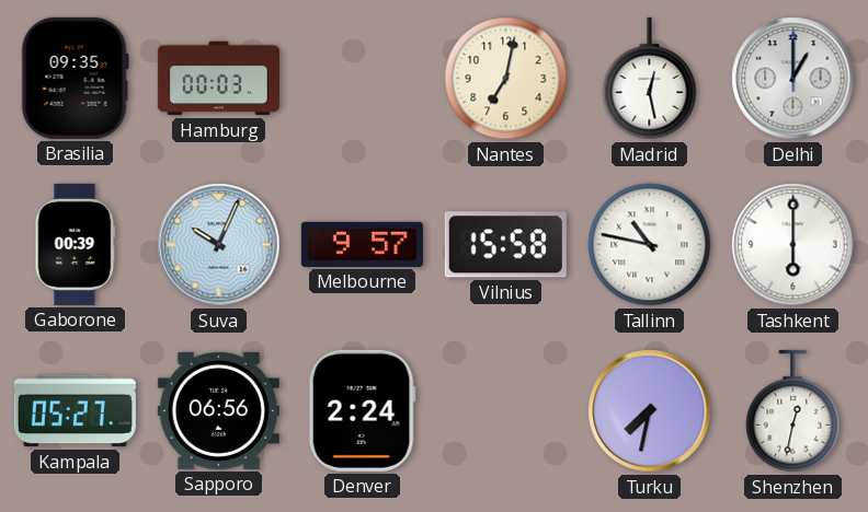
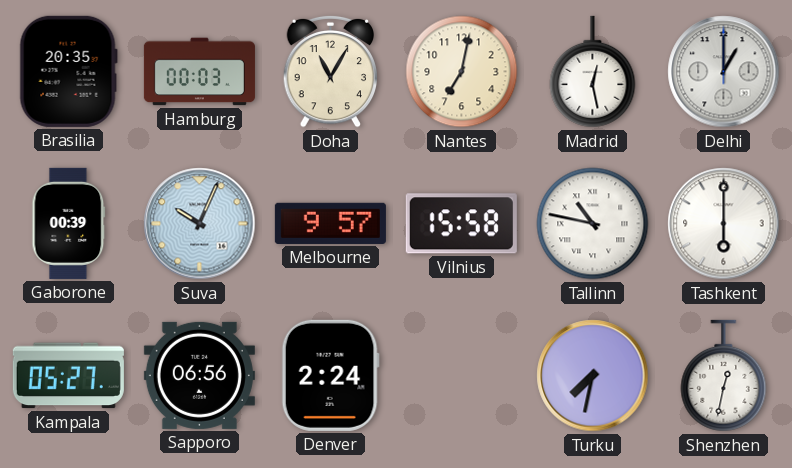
Brasilia: 09:35 -> 20:35
Doha: none -> 11:05
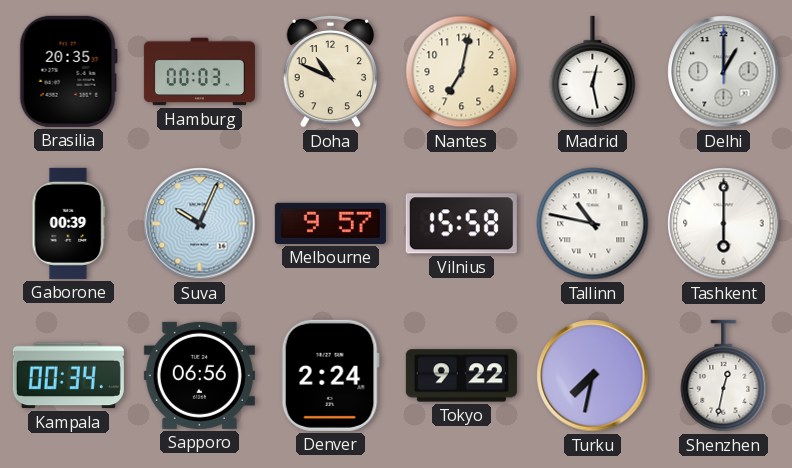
Doha: 11:05 -> 10:49
Kampala: 05:27 -> 00:34
Tokyo: none -> 9:22
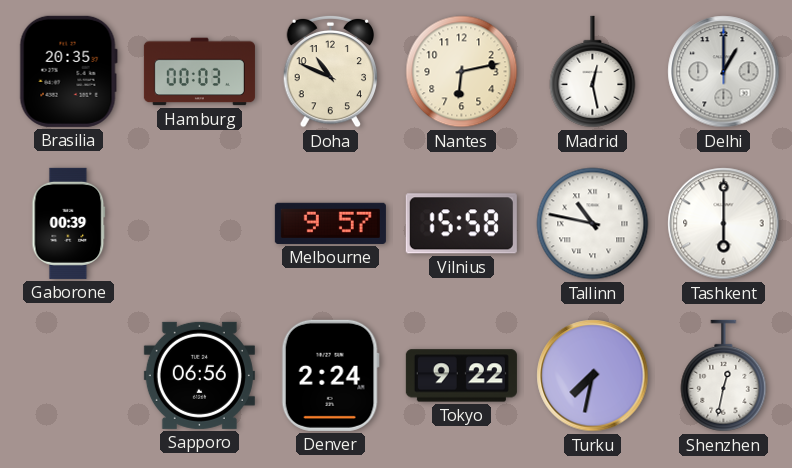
Nantes: 7:02 -> 6:13
Suva: 10:04 -> none
Kampala: 00:34 -> none
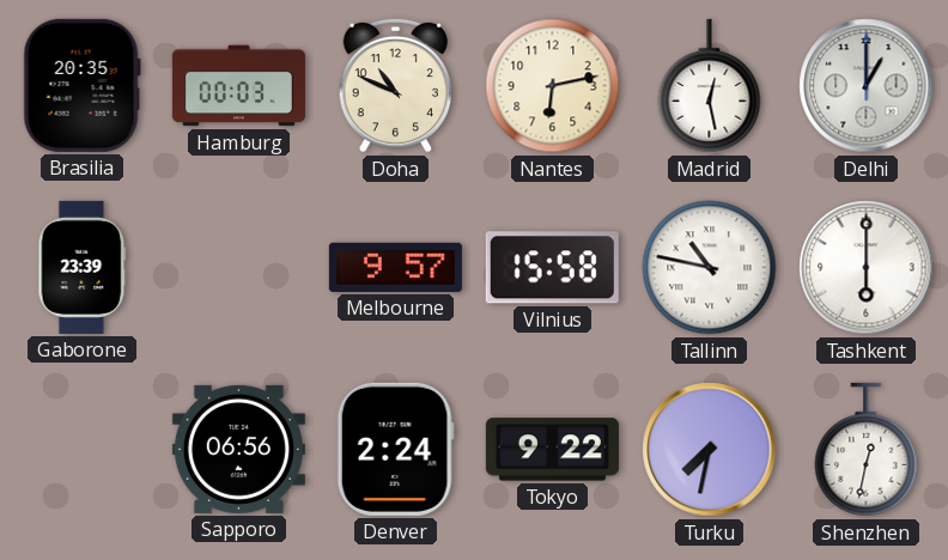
Gaborone: 00:39 -> 23:39
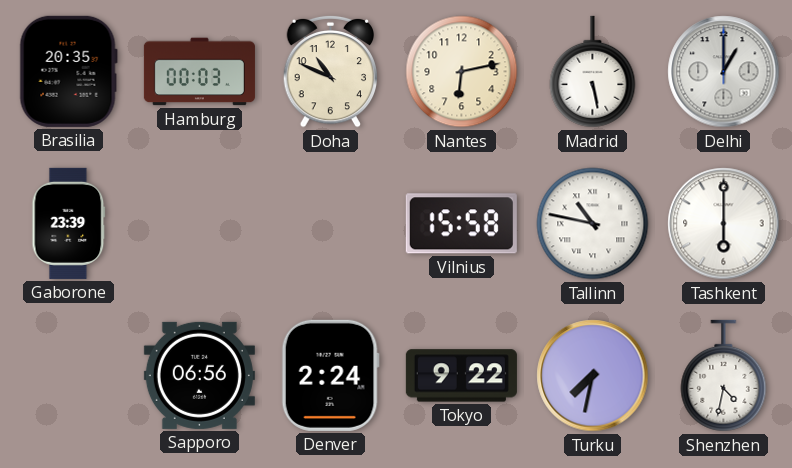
Madrid: 12:28 -> 5:28
Melbourne: 9:57 -> none
Shenzhen: 12:32 -> 4:32
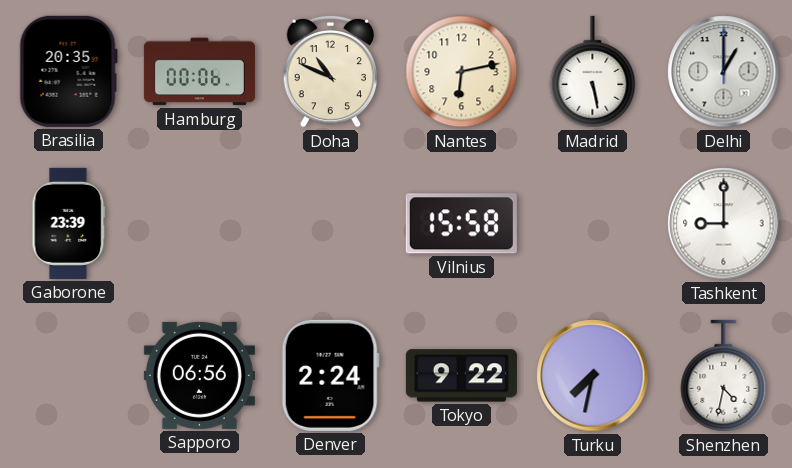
Hamburg: 00:03 -> 00:06
Tallinn: 10:47 -> none
Tashkent: 6:00 -> 9:00
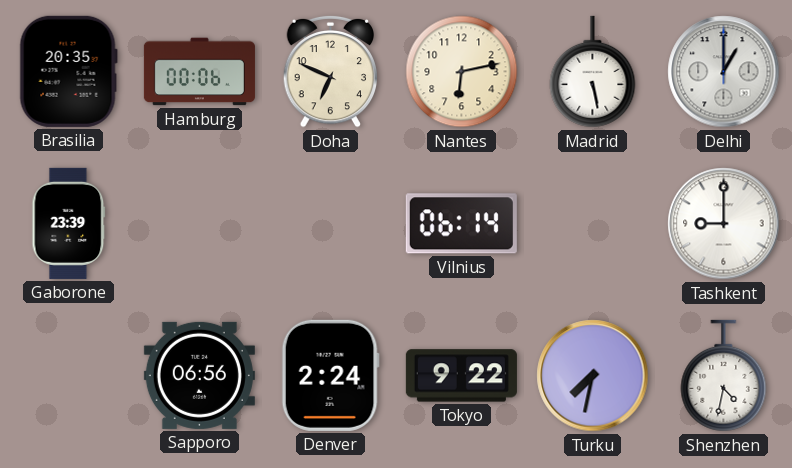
Doha: 10:49 -> 6:49
Vilnius: 15:58 -> 06:14
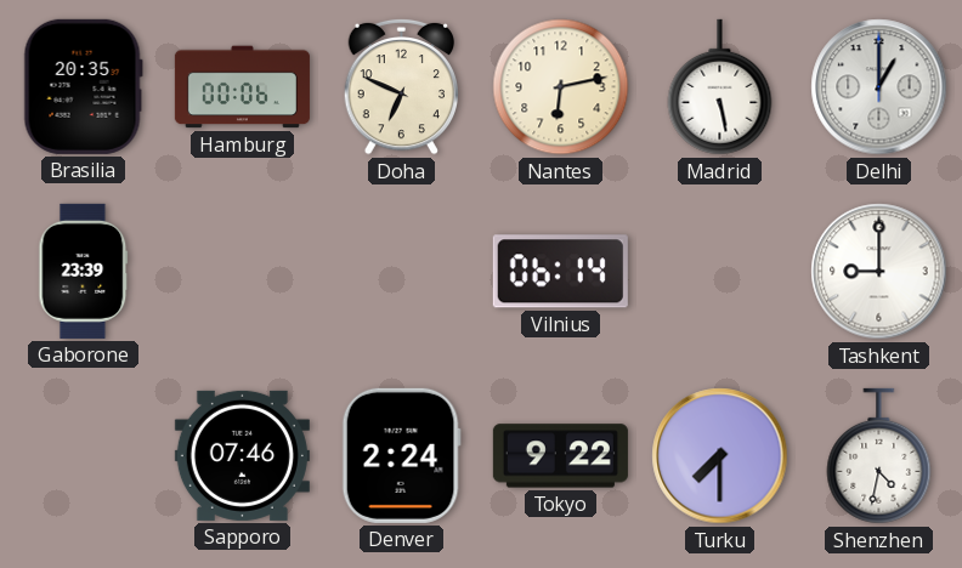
Sapporo: 06:56 -> 07:46
Turku: 7:32 -> 7:30
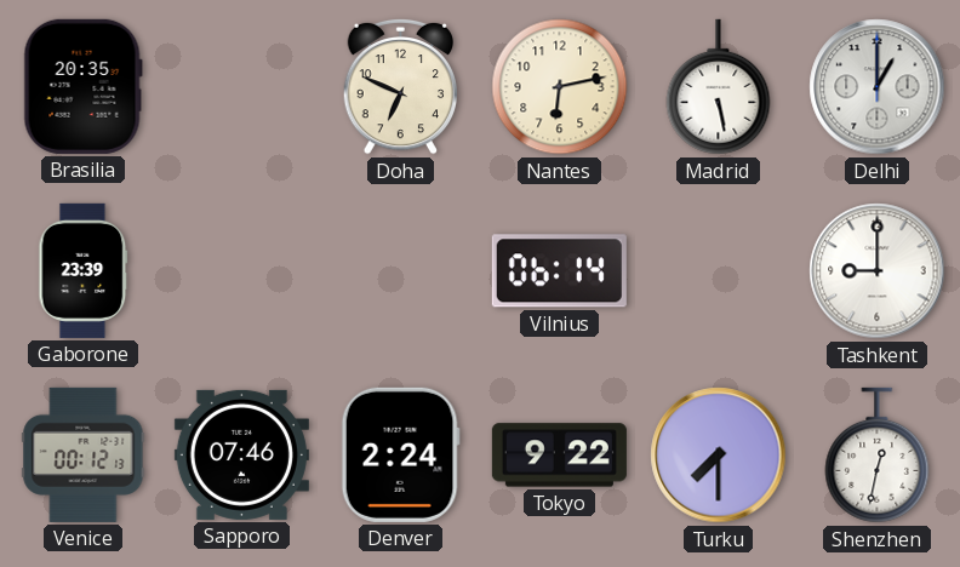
Hamburg: 00:06 -> none
Venice: none -> 00:12
Shenzhen: 4:32 -> 12:32
